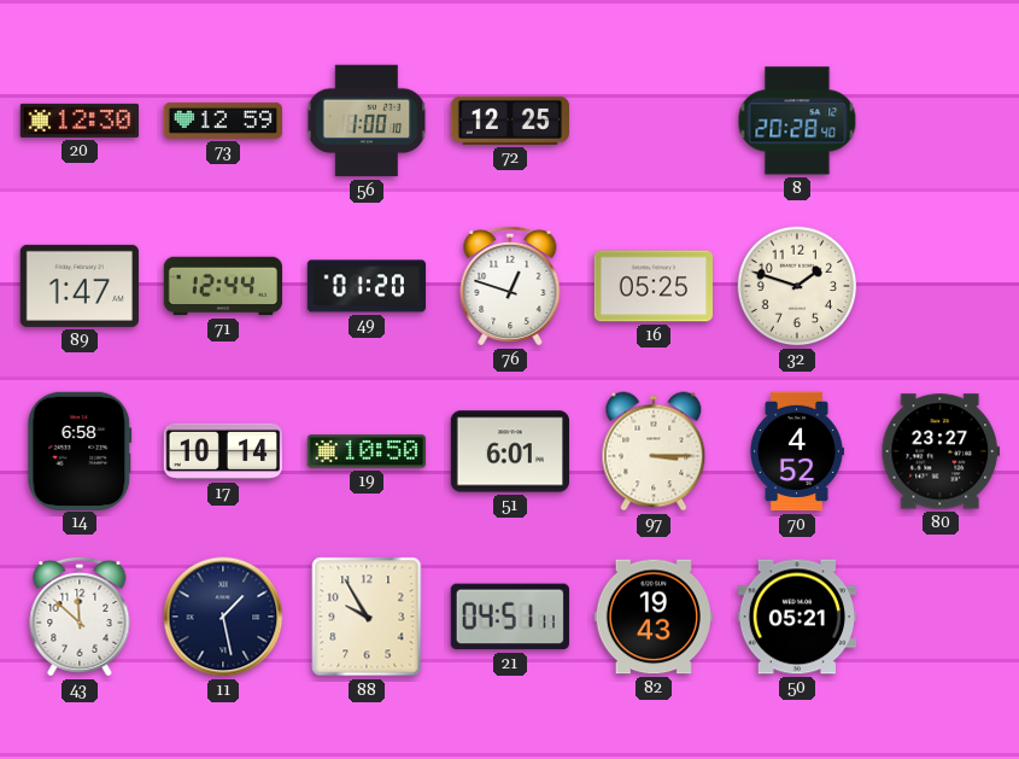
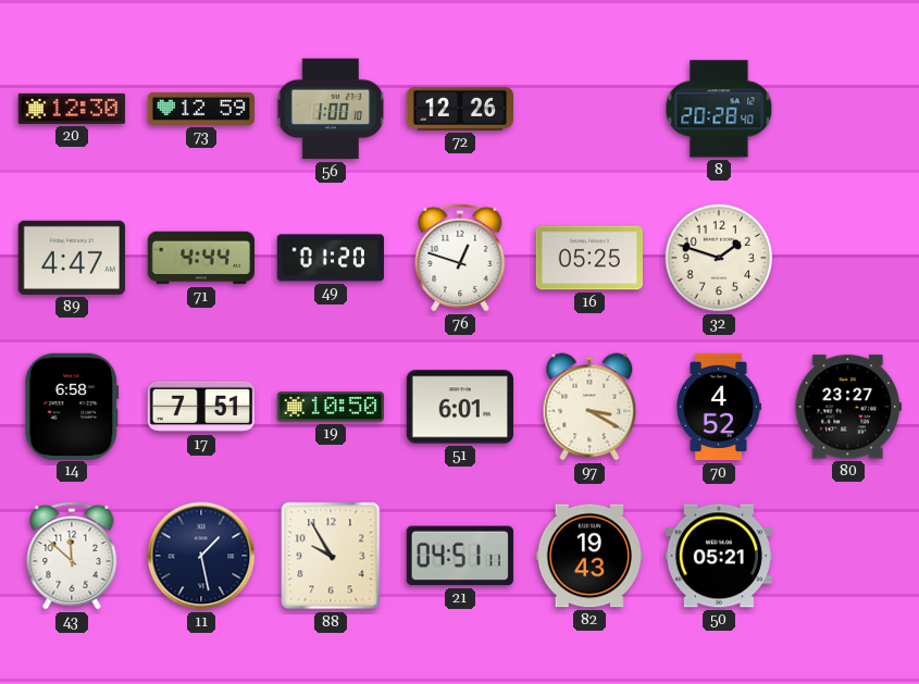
72: 12:25 -> 12:26
89: 1:47 -> 4:47
71: 12:44 -> 4:44
17: 10:14 -> 7:51
97: 3:15 -> 3:20
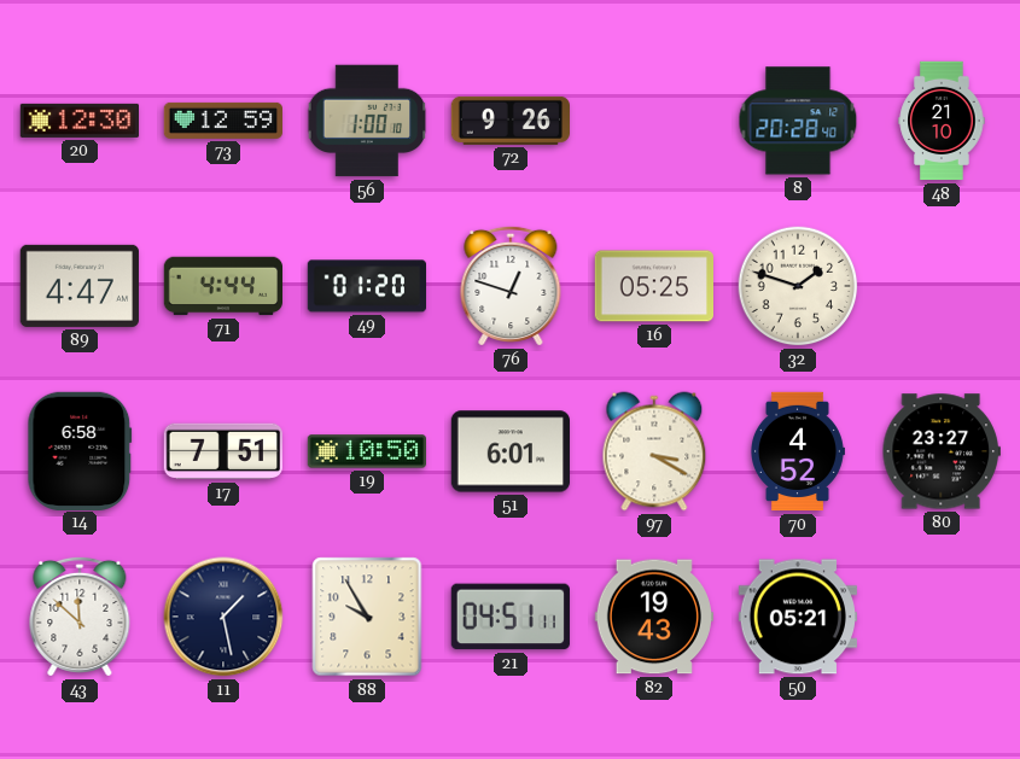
72: 12:26 -> 9:26
48: none -> 21:10
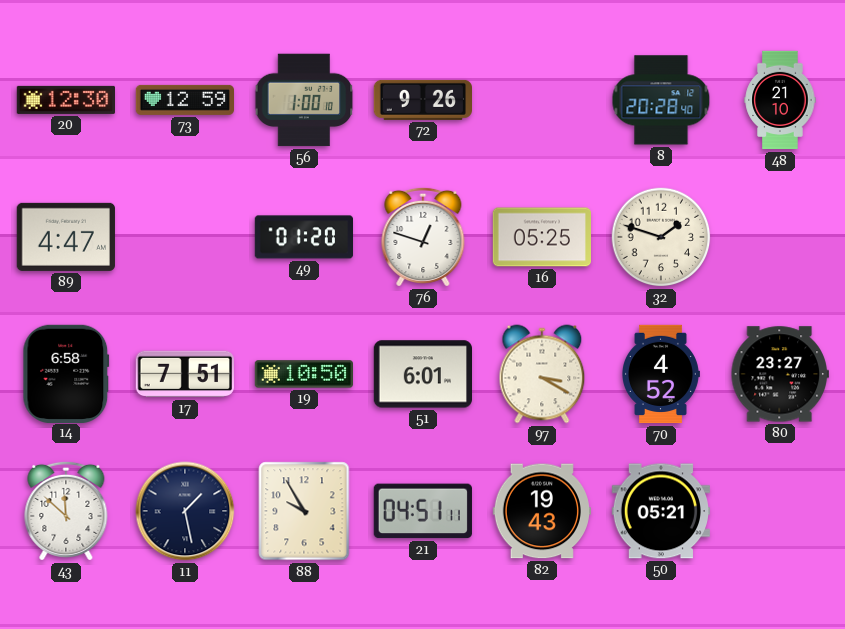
71: 4:44 -> none
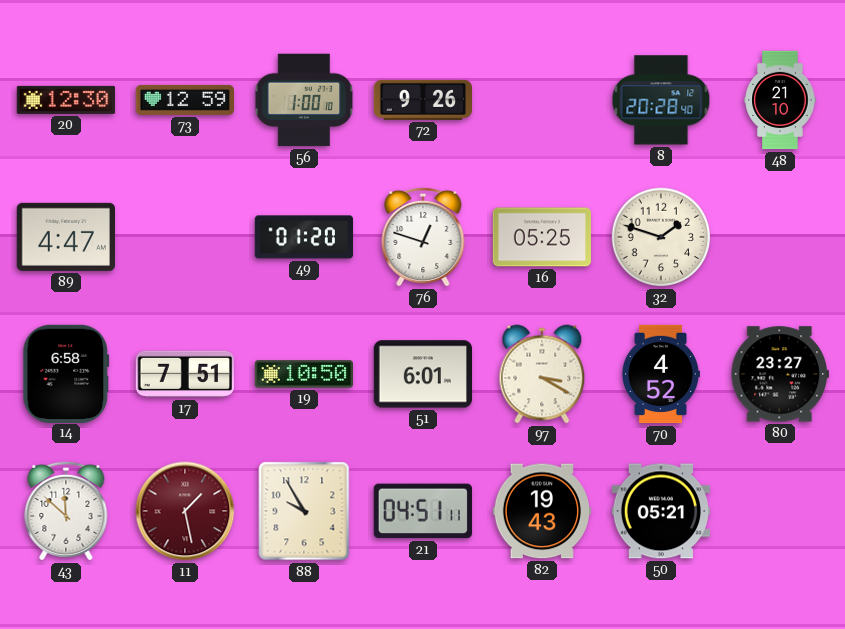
11 dial: navy -> burgundy
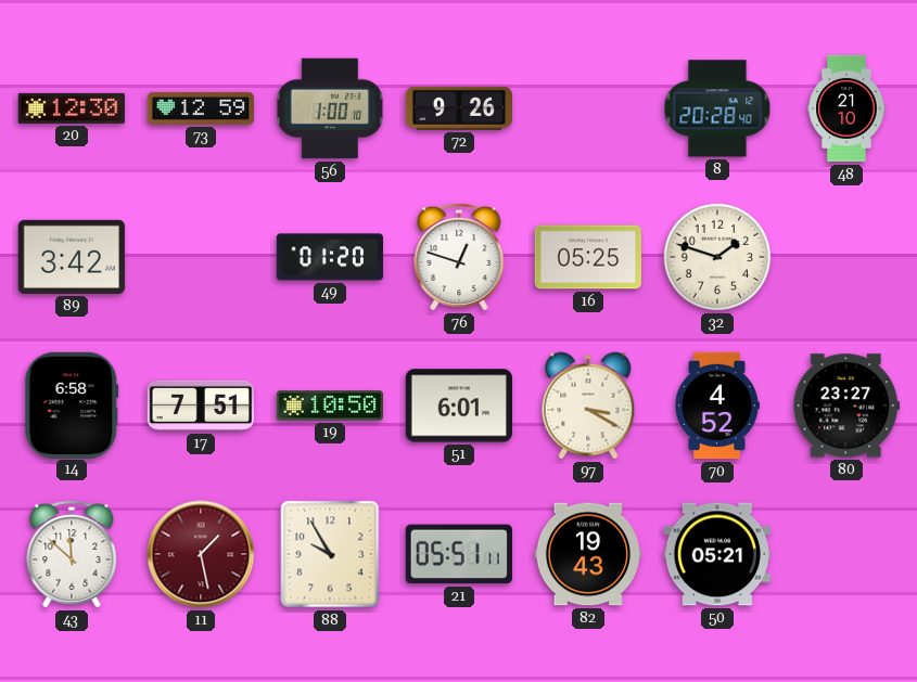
89: 4:47 -> 3:42
21: 04:51 -> 05:51
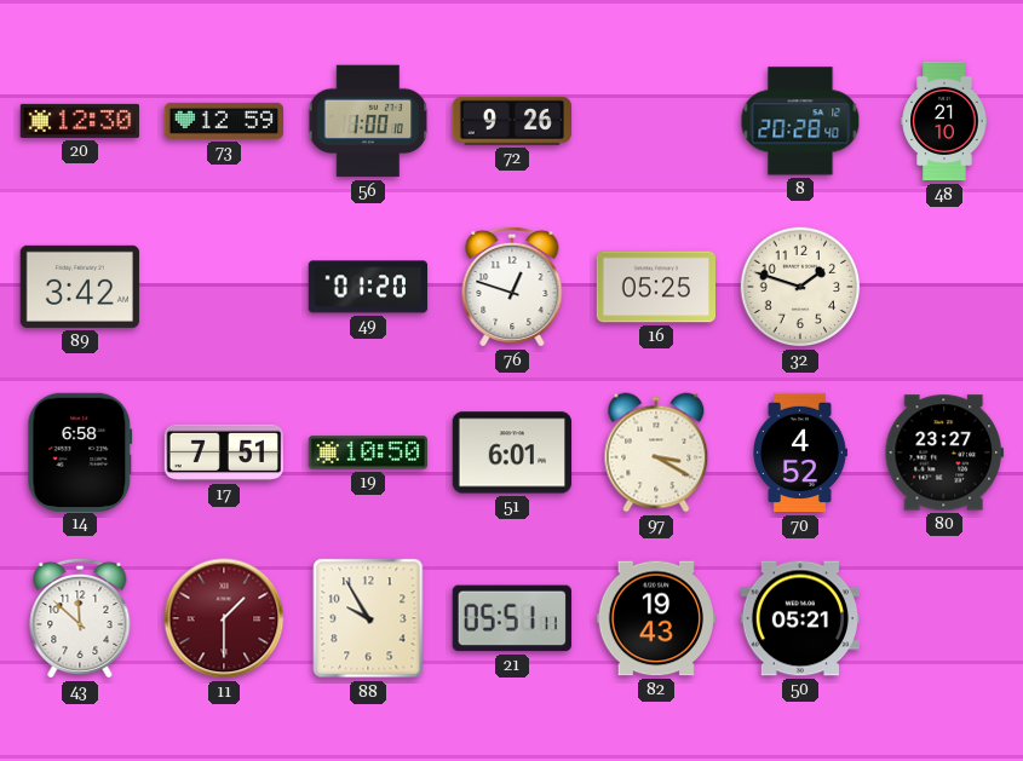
11: 1:28 -> 1:30
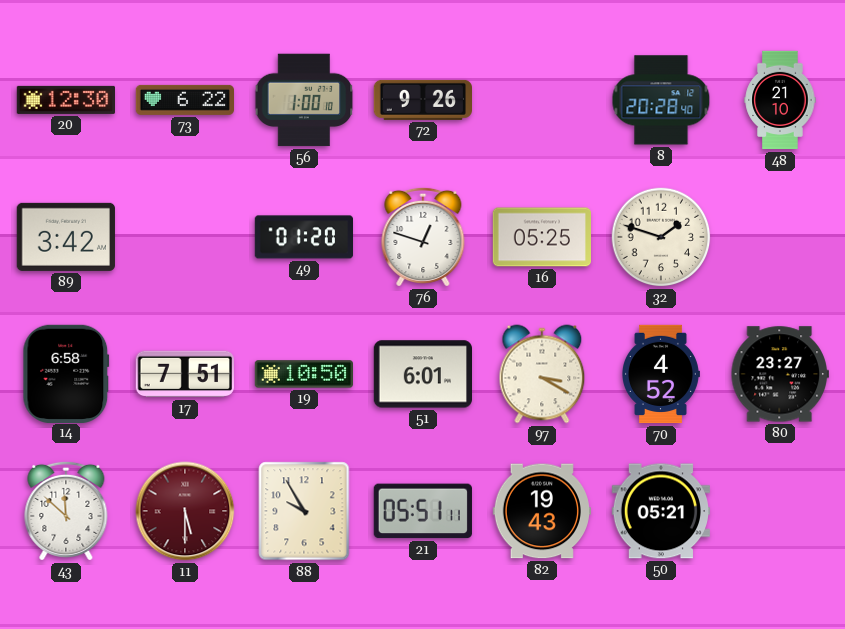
73: 12:59 -> 6:22
11: 1:30 -> 5:30
